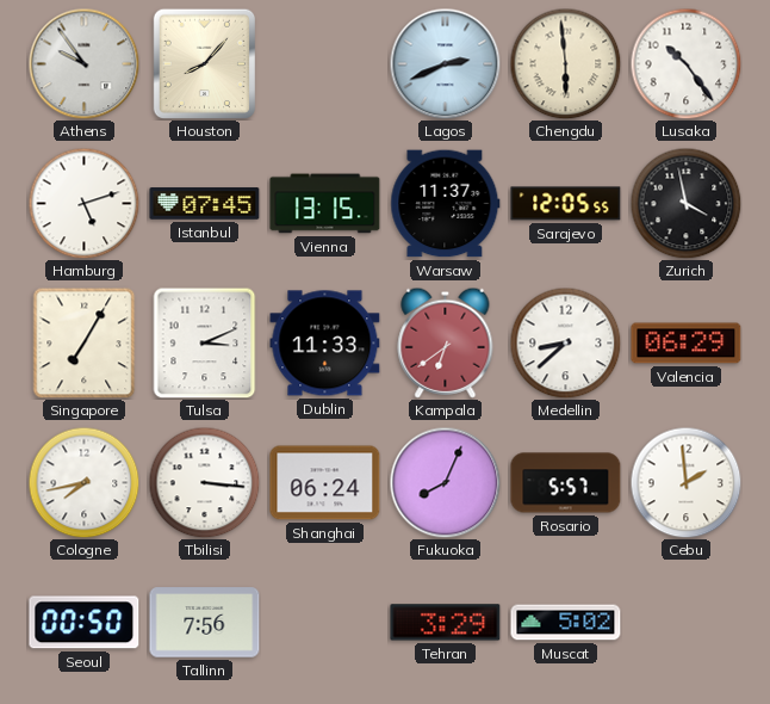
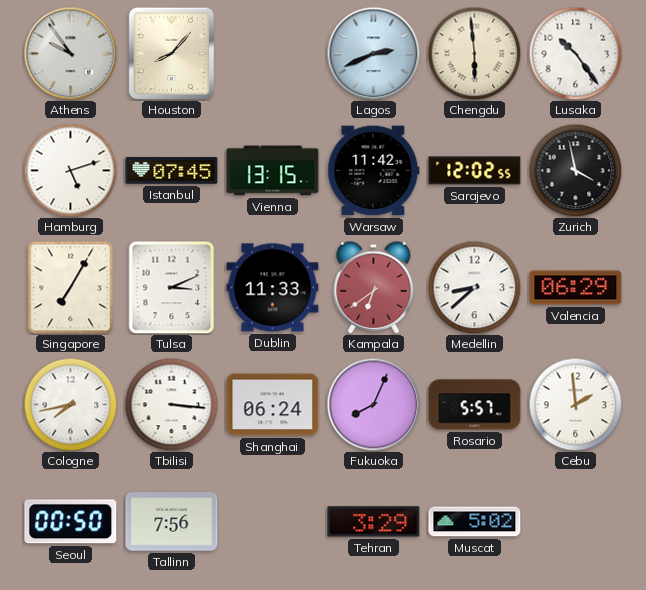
Warsaw: 11:37 -> 11:42
Sarajevo: 12:05 -> 12:02
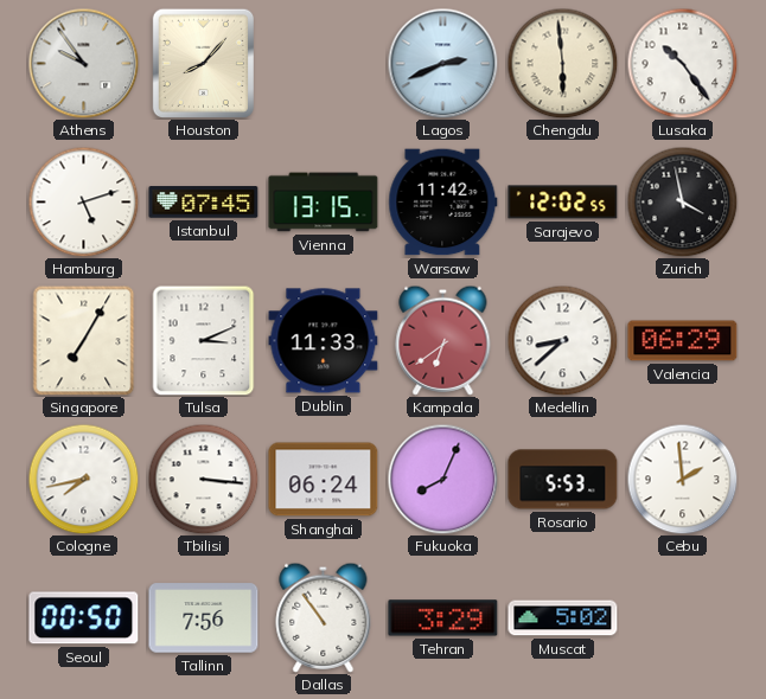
Rosario: 5:57 -> 5:53
Dallas: none -> 10:54
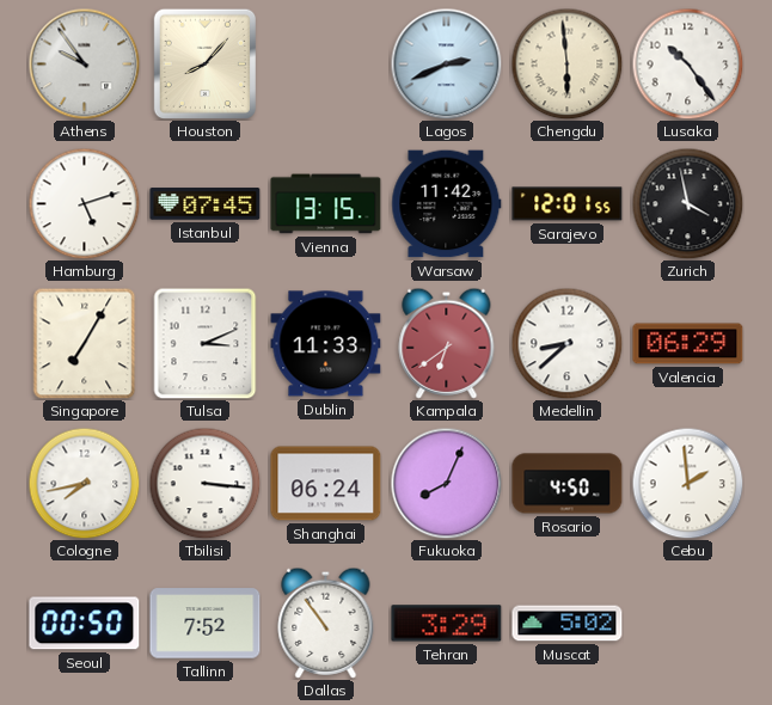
Sarajevo: 12:02 -> 12:01
Rosario: 5:53 -> 4:50
Tallinn: 7:56 -> 7:52
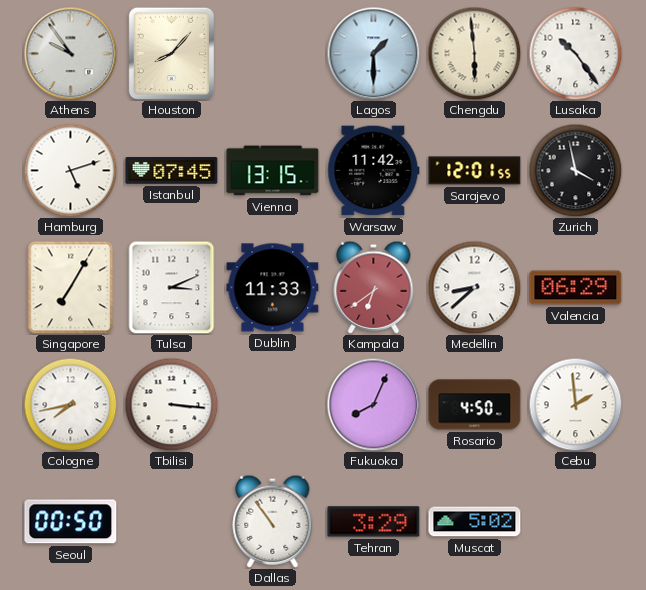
Lagos: 2:41 -> 1:30
Shanghai: 06:24 -> none
Tallinn: 7:52 -> none
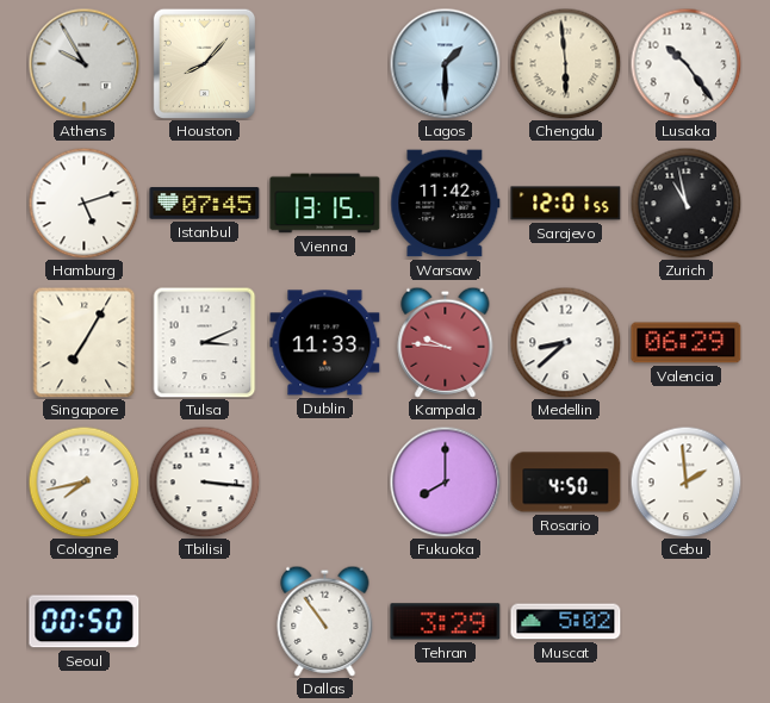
Athens: 9:54 -> 9:55
Zurich: 3:58 -> 10:58
Kampala: 6:39 -> 9:46
Fukuoka: 8:04 -> 8:00
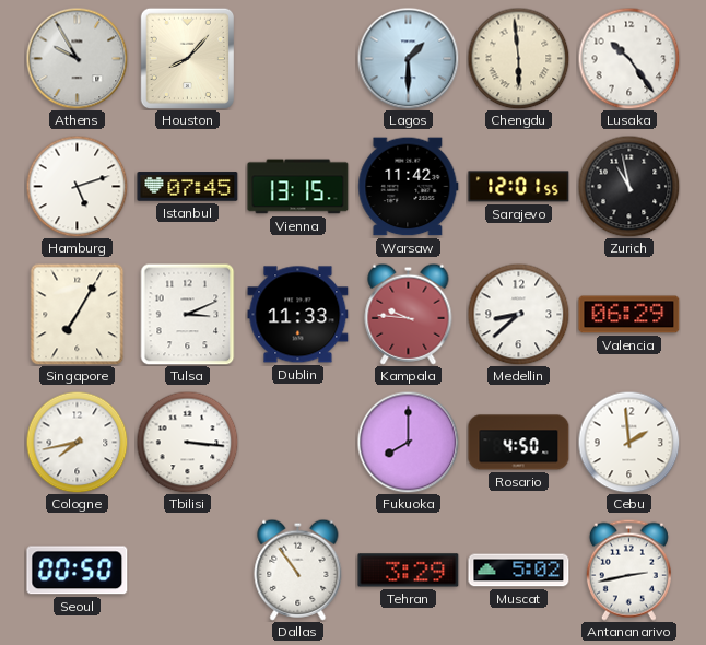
Antananarivo: none -> 2:43
